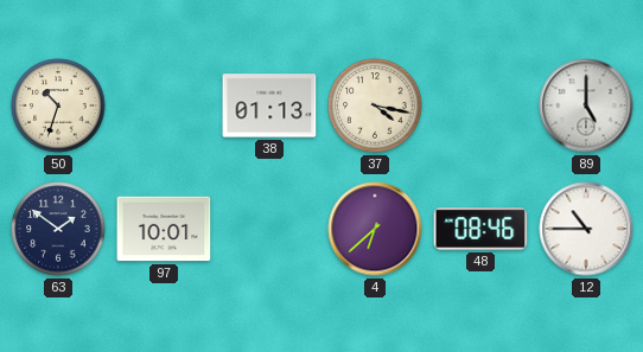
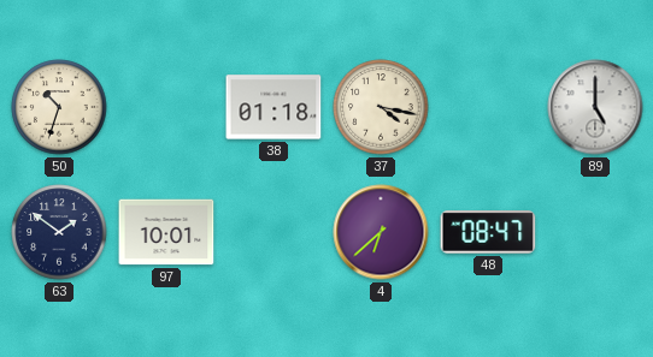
38: 01:13 -> 01:18
48: 08:46 -> 08:47
12: 10:45 -> none
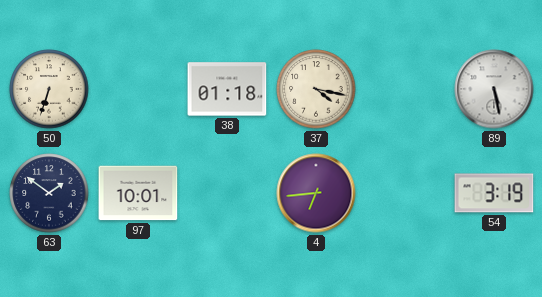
50: 10:33 -> 6:33
89: 5:00 -> 5:28
4: 6:38 -> 6:44
48: 08:47 -> none
54: none -> 3:19
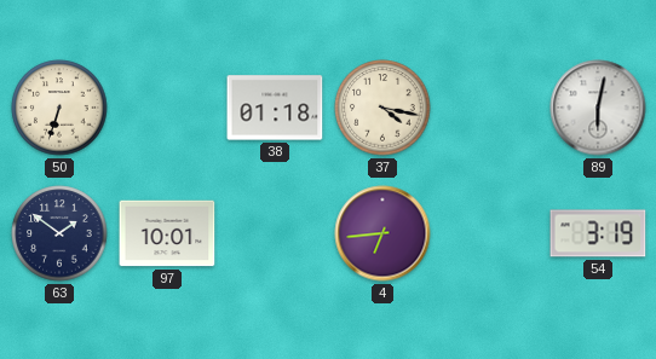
89: 5:28 -> 6:02
